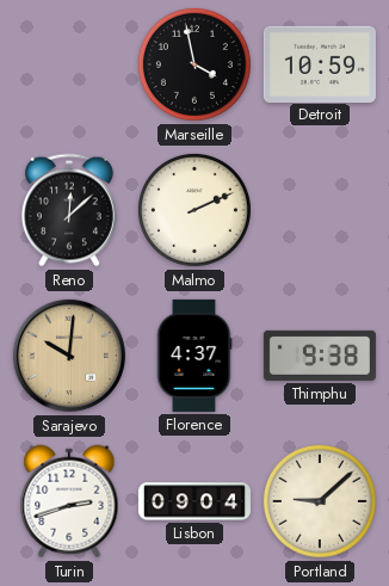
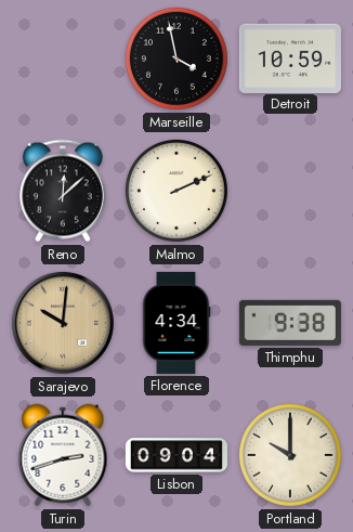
Florence: 4:37 -> 4:34
Portland: 9:08 -> 10:00
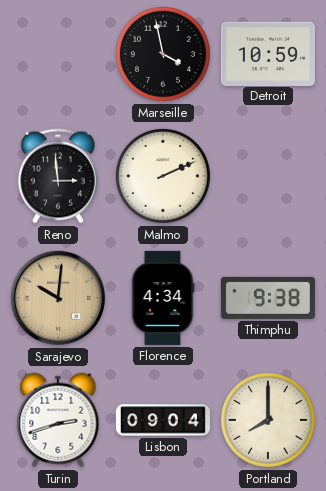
Reno: 12:08 -> 2:59
Portland: 10:00 -> 8:00
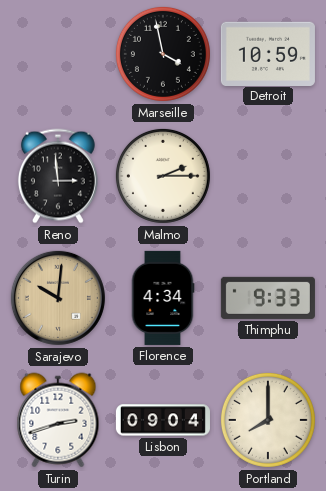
Malmo: 2:11 -> 2:15
Thimphu: 9:38 -> 9:33
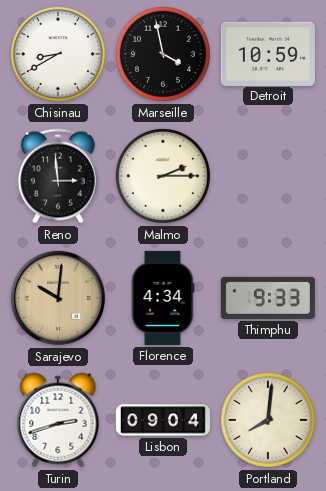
Chisinau: none -> 8:40
Portland: 8:00 -> 8:01
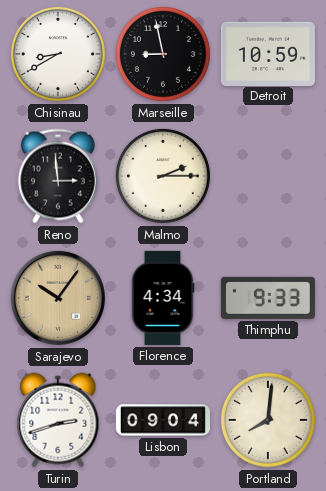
Marseille: 3:58 -> 8:58
Sarajevo: 10:01 -> 10:06
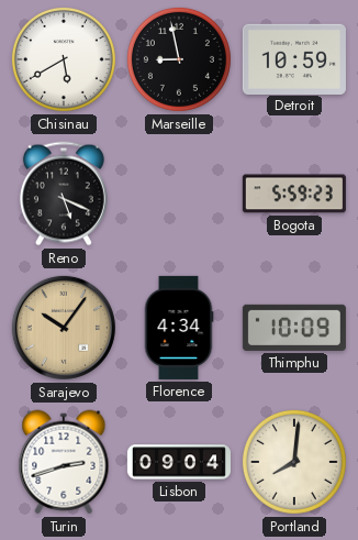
Chisinau: 8:40 -> 5:40
Reno: 2:59 -> 5:19
Malmo: 2:15 -> none
Bogota: none -> 5:59
Thimphu: 9:33 -> 10:09
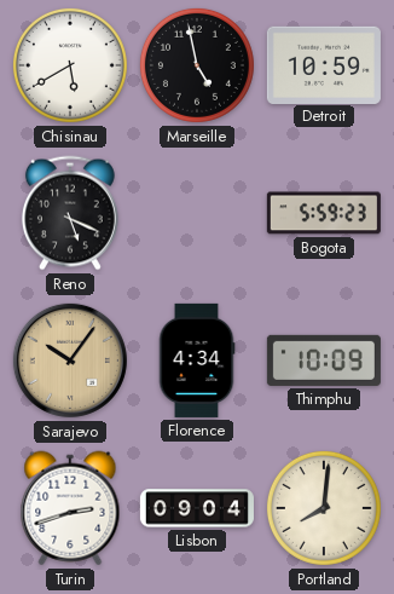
Marseille: 8:58 -> 4:58
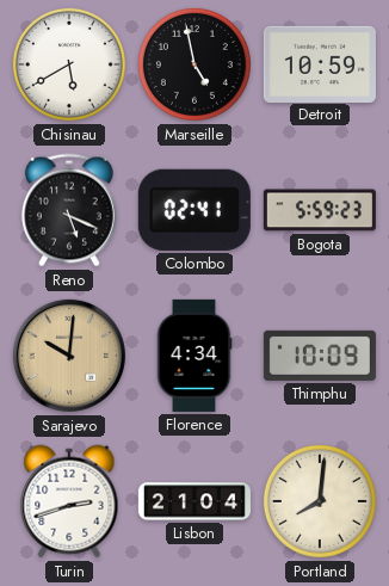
Colombo: none -> 02:41
Sarajevo: 10:06 -> 10:01
Lisbon: 09:04 -> 21:04
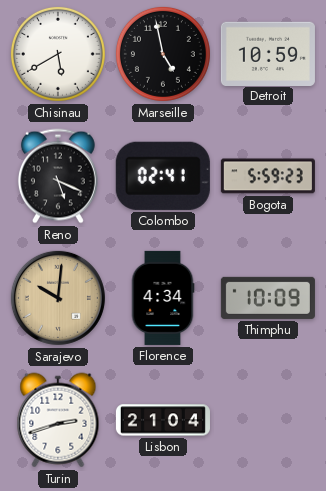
Portland: 8:01 -> none
